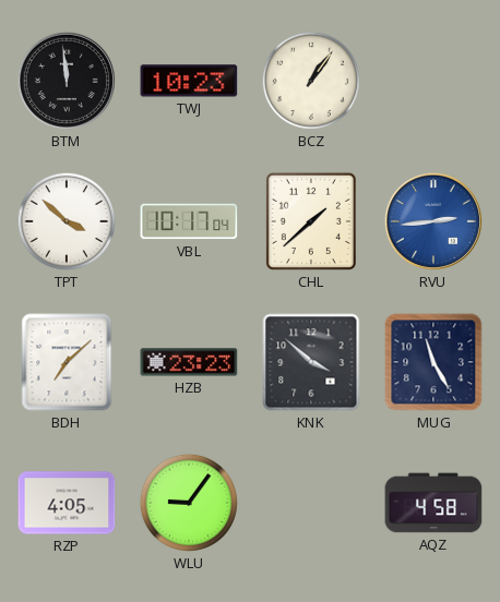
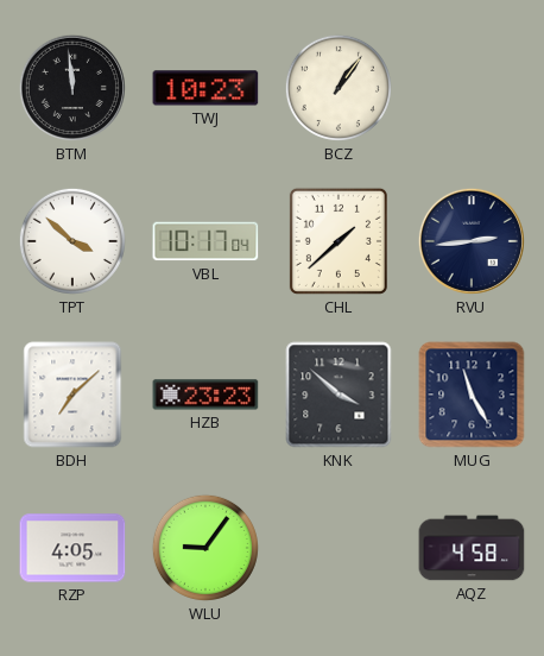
RVU dial: blue -> navy
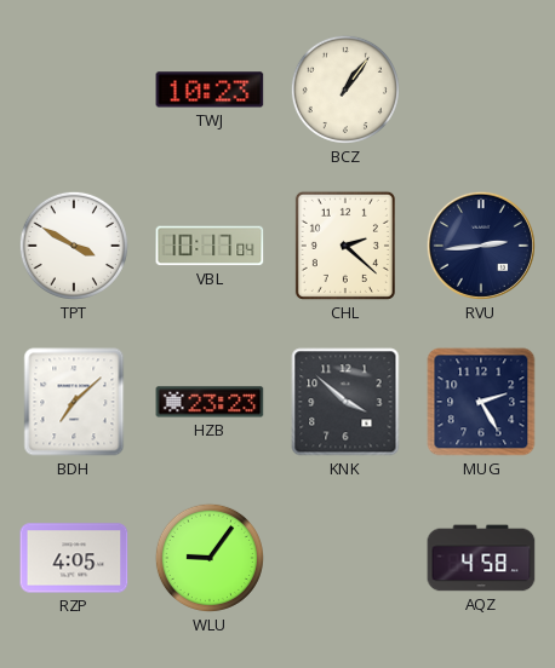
BTM: 11:59 -> none
TPT: 3:52 -> 3:50
CHL: 1:38 -> 2:22
MUG: 11:25 -> 2:25
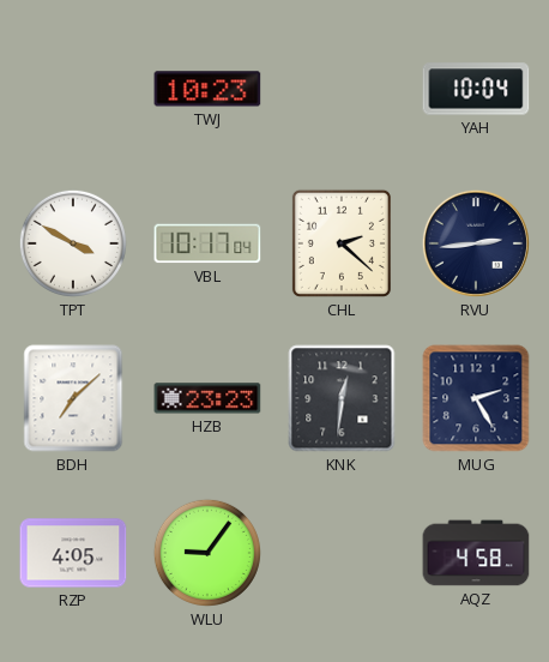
BCZ: 1:06 -> none
YAH: none -> 10:04
KNK: 3:52 -> 12:31
